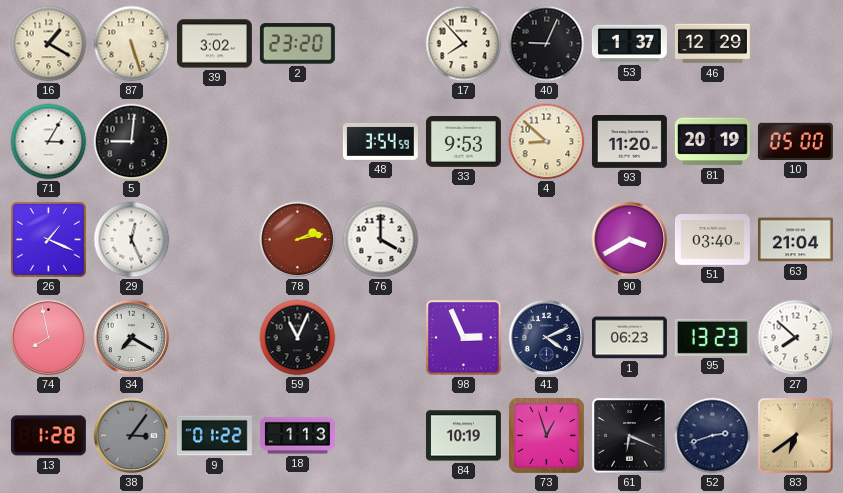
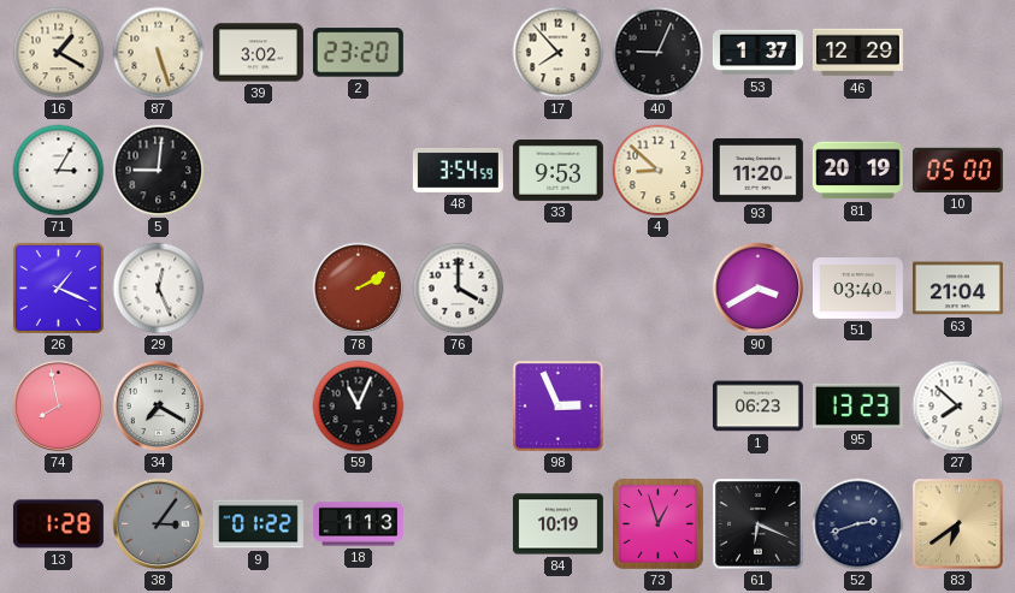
78: 2:13 -> 2:10
41: 4:11 -> none
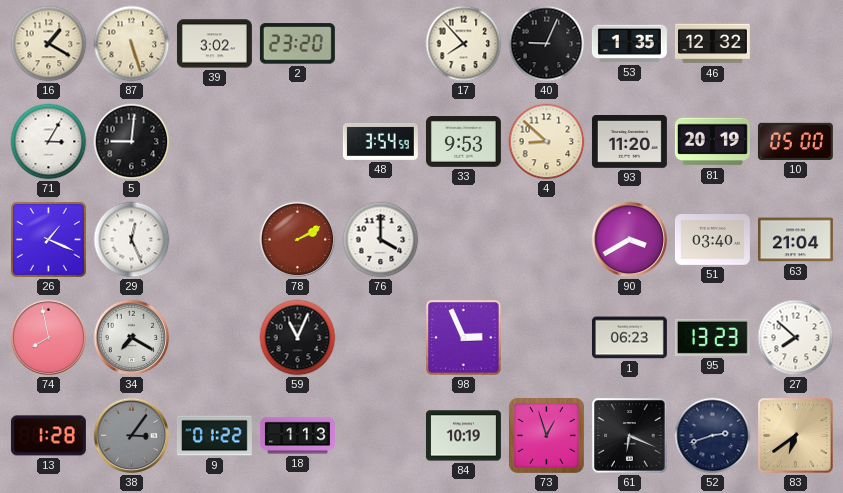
53: 1:37 -> 1:35
46: 12:29 -> 12:32
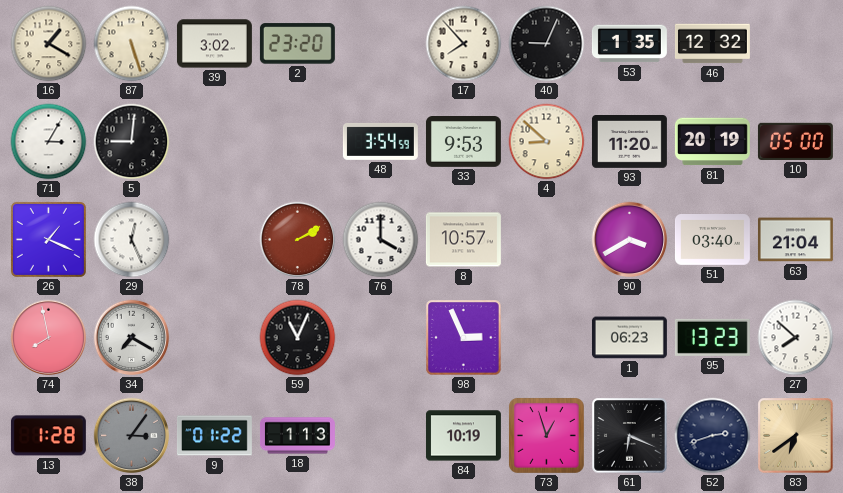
8: none -> 10:57
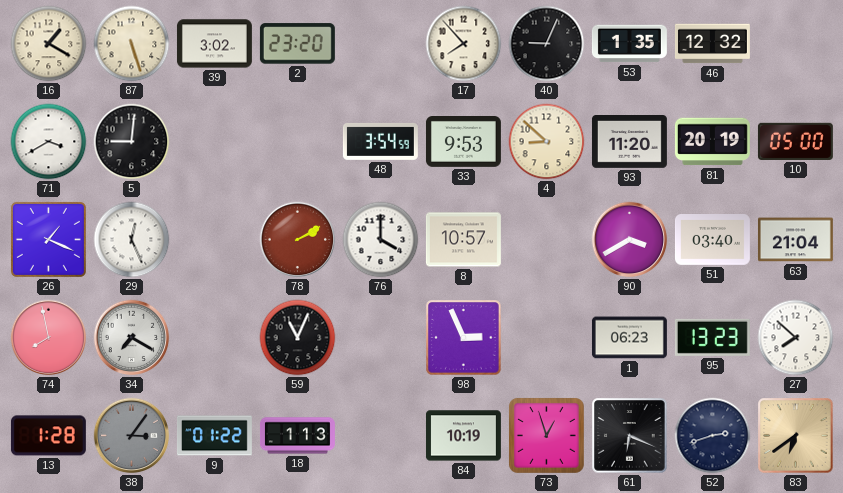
71: 3:05 -> 3:40
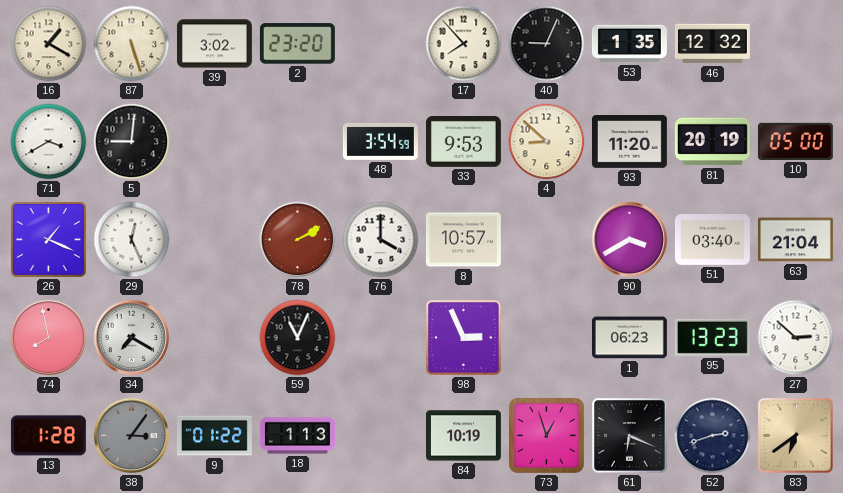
27: 7:52 -> 2:52
